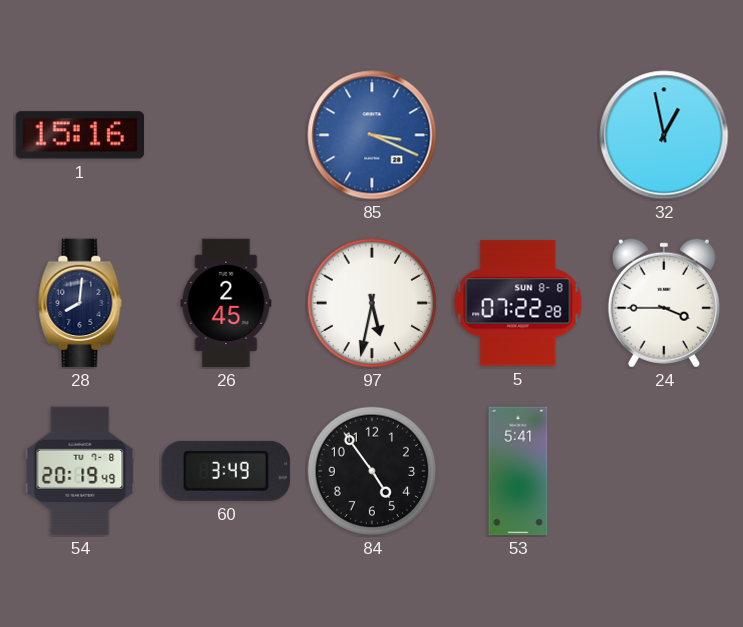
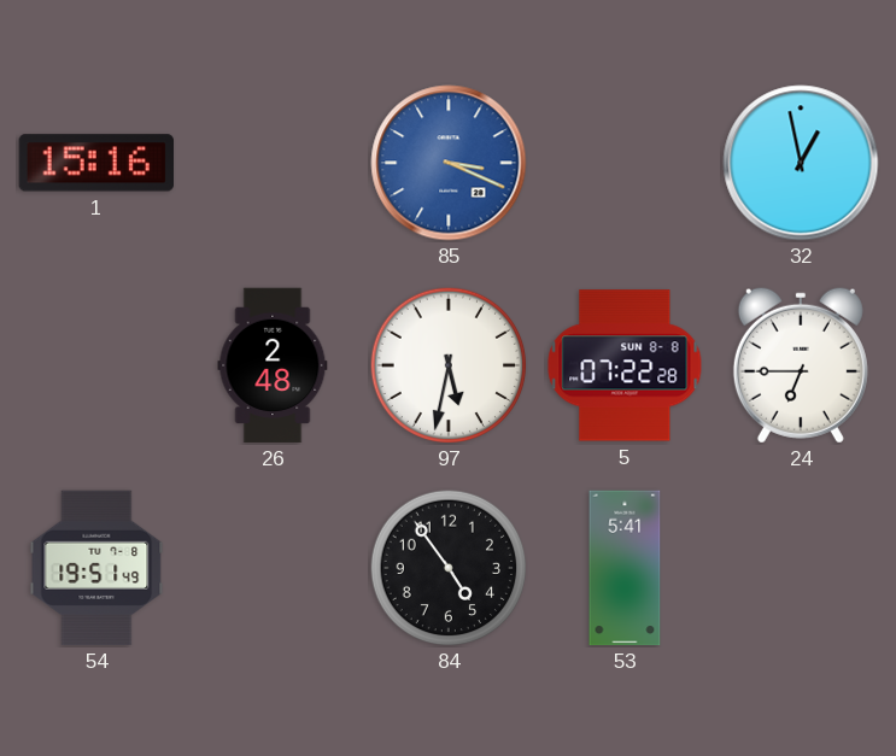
28: 8:01 -> none
26: 2:45 -> 2:48
24: 3:45 -> 6:45
54: 20:19 -> 19:51
60: 3:49 -> none
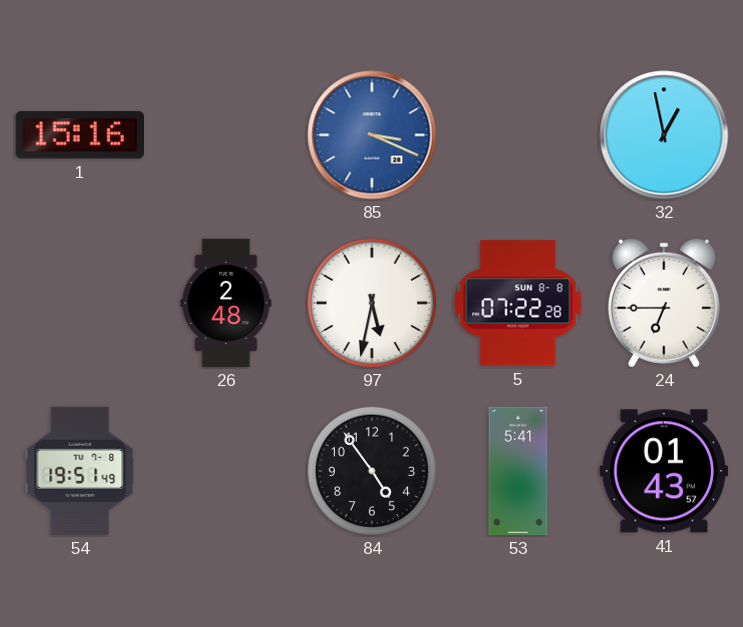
41: none -> 01:43
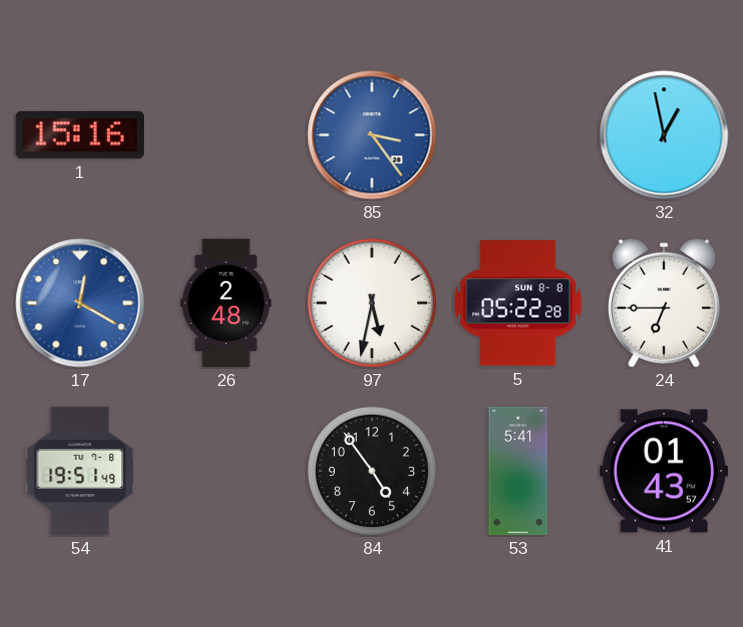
85: 3:19 -> 3:24
17: none -> 12:20
5: 07:22 -> 05:22
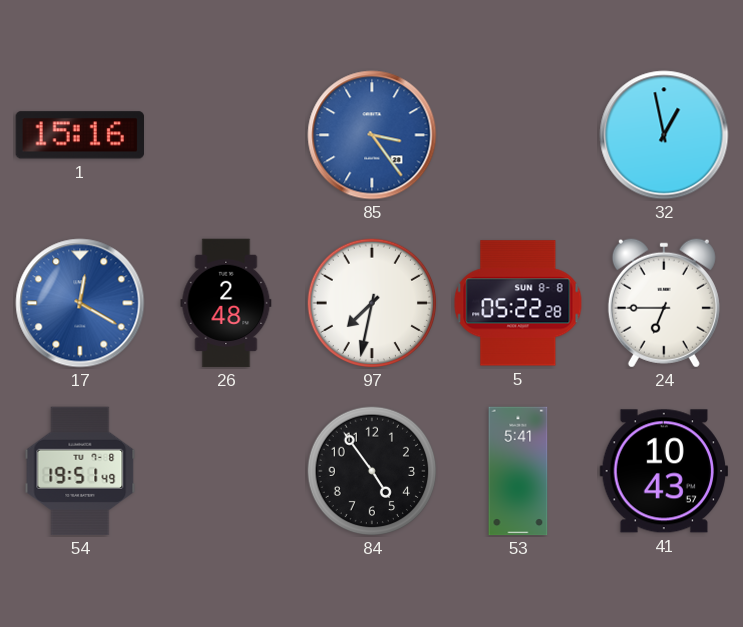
97: 5:32 -> 7:32
41: 01:43 -> 10:43
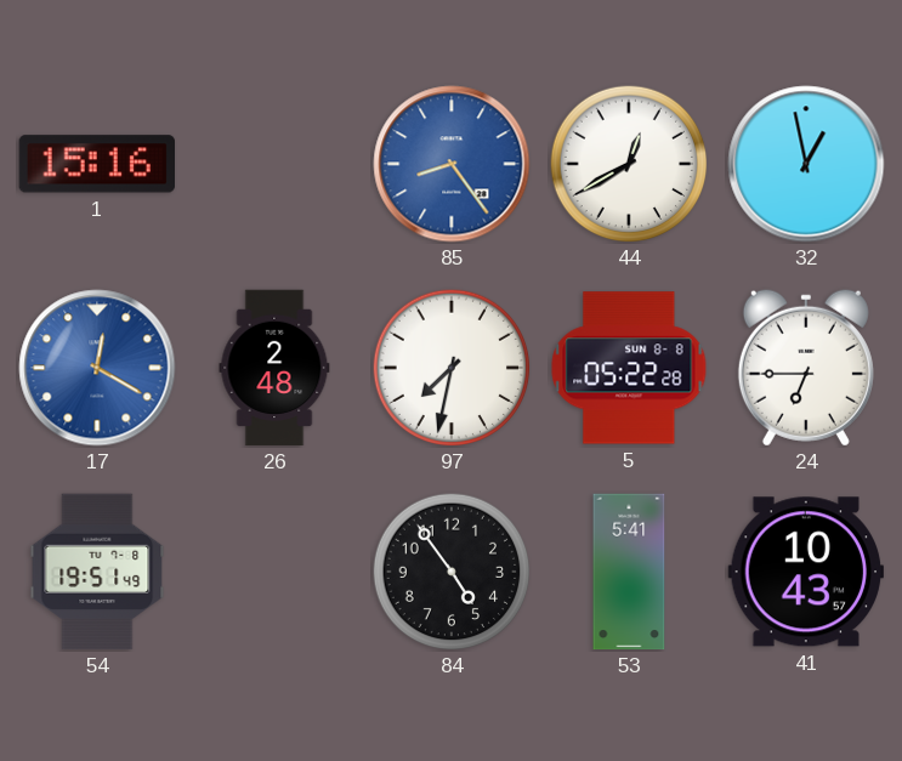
85: 3:24 -> 8:24
44: none -> 12:40
